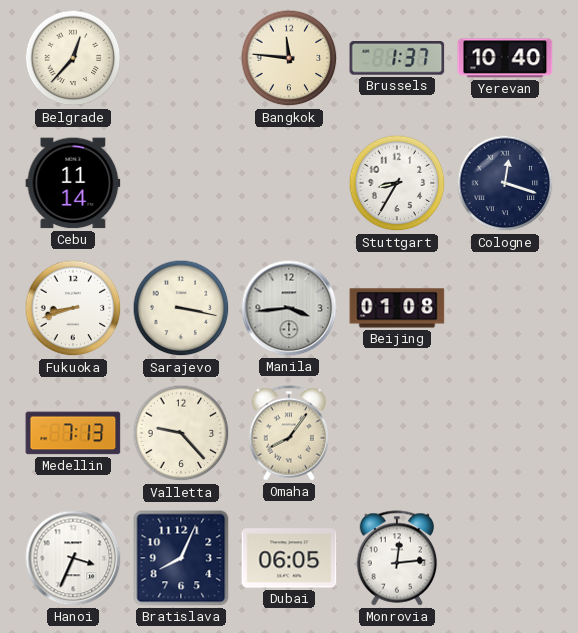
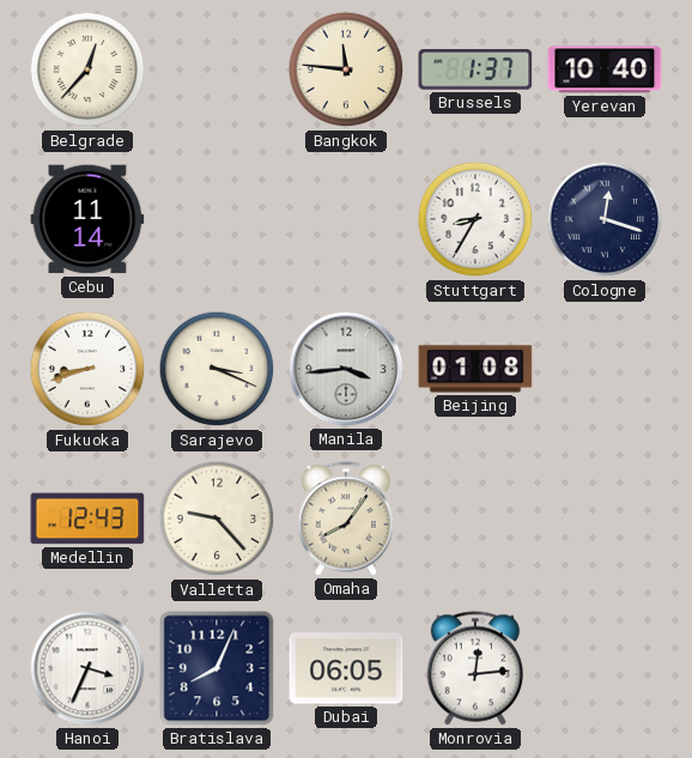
Sarajevo: 3:17 -> 3:19
Medellin: 7:13 -> 12:43
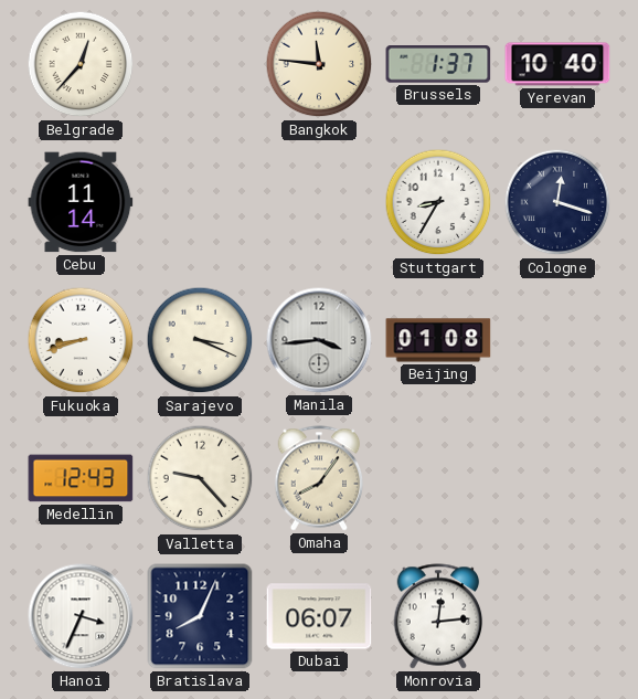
Dubai: 06:05 -> 06:07
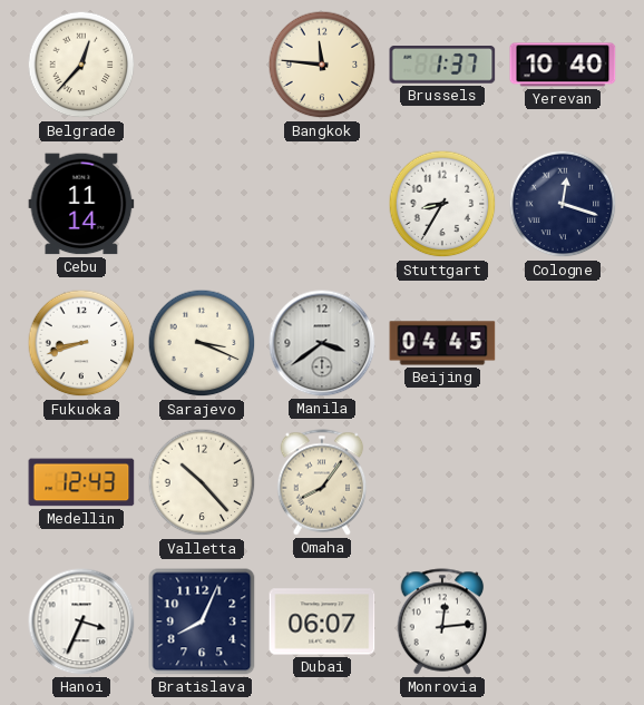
Manila: 3:44 -> 3:39
Beijing: 01:08 -> 04:45
Valletta: 9:23 -> 10:23
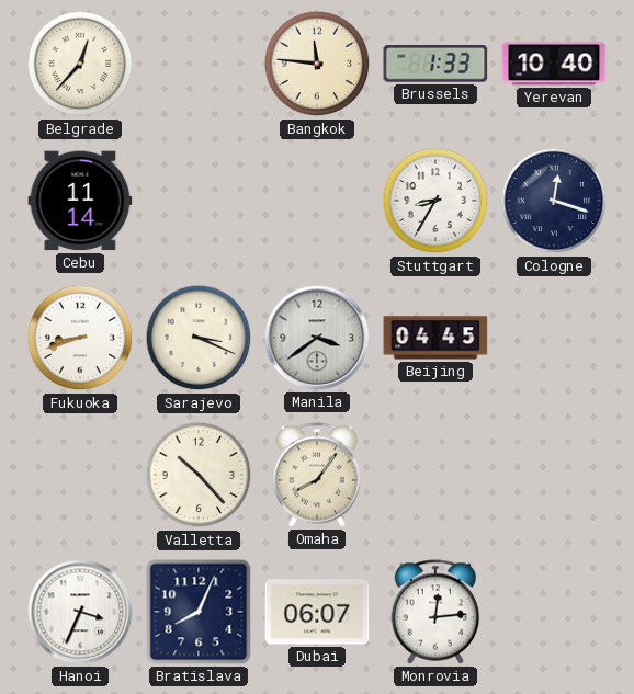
Brussels: 1:37 -> 1:33
Medellin: 12:43 -> none
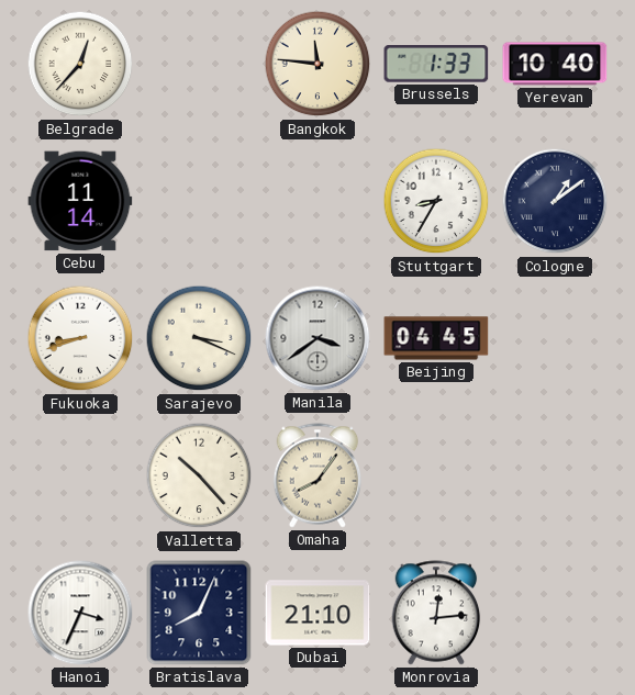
Cologne: 12:18 -> 1:09
Dubai: 06:07 -> 21:10
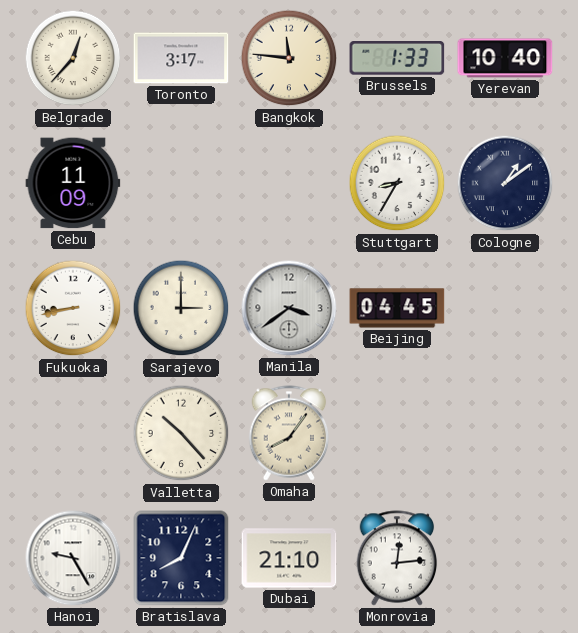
Toronto: none -> 3:17
Cebu: 11:14 -> 11:09
Fukuoka: 8:42 -> 8:43
Sarajevo: 3:19 -> 3:00
Hanoi: 3:34 -> 9:25
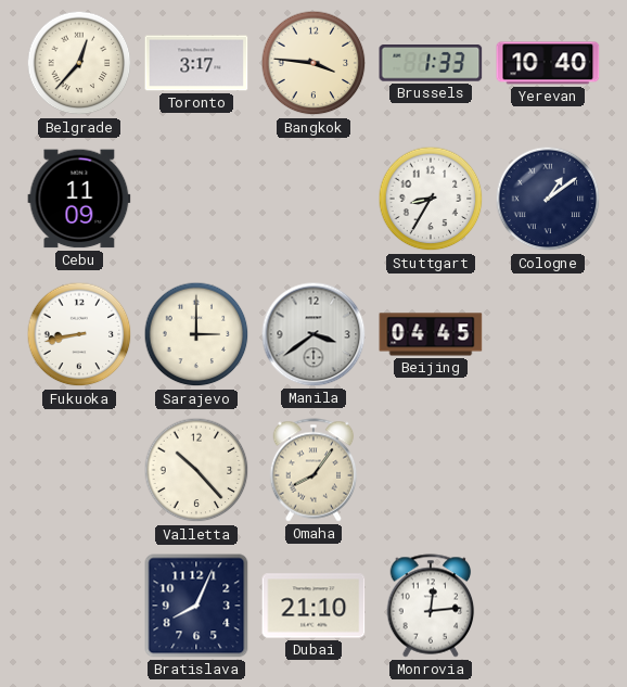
Bangkok: 11:46 -> 3:46
Hanoi: 9:25 -> none
